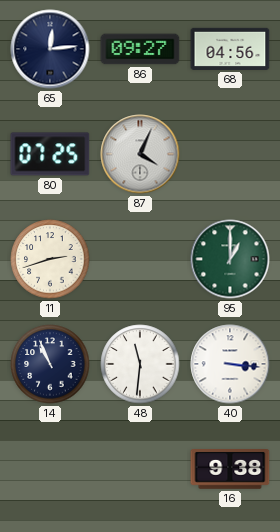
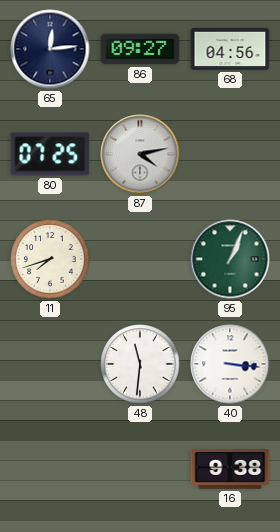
87: 4:04 -> 4:13
11: 2:42 -> 7:42
95: 1:00 -> 1:04
14: 10:56 -> none
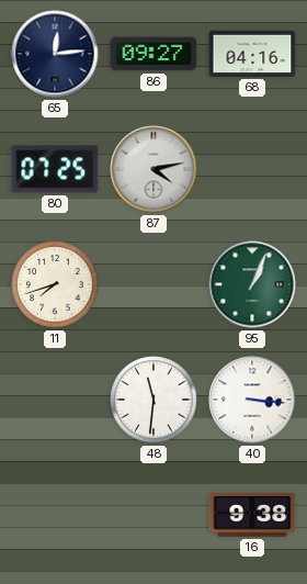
68: 04:56 -> 04:16
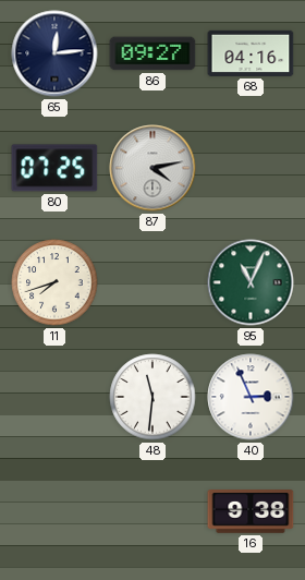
95: 1:04 -> 11:04
40: 3:16 -> 2:56
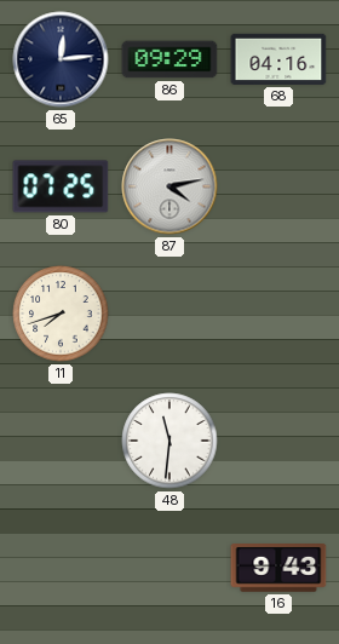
86: 09:27 -> 09:29
95: 11:04 -> none
40: 2:56 -> none
16: 9:38 -> 9:43
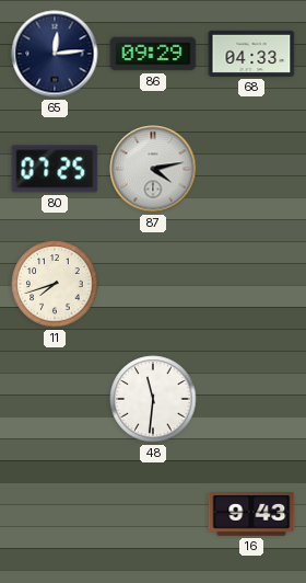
68: 04:16 -> 04:33
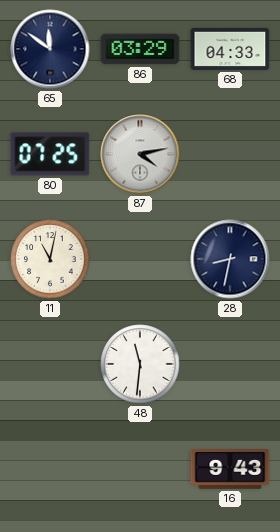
65: 12:14 -> 11:51
86: 09:29 -> 03:29
11: 7:42 -> 11:02
28: none -> 8:32
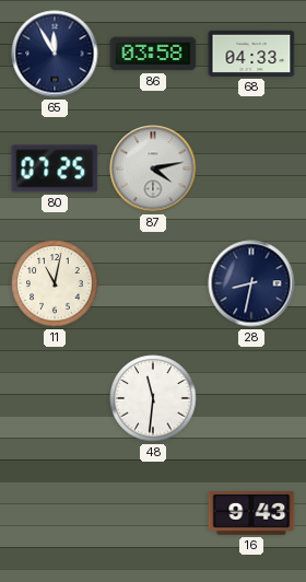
65: 11:51 -> 11:55
86: 03:29 -> 03:58
